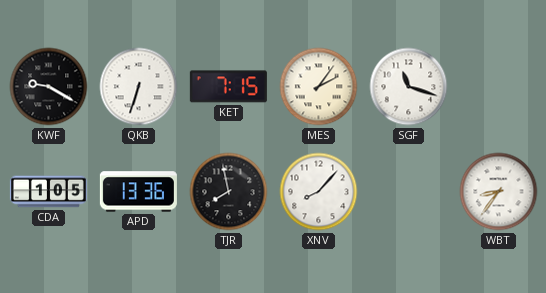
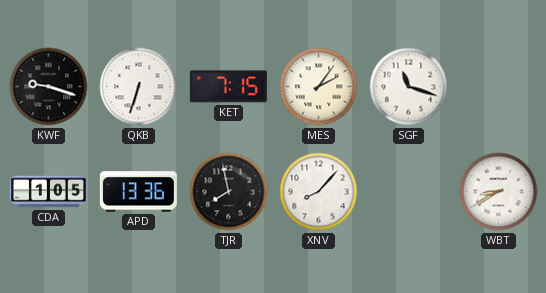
KWF: 9:20 -> 9:18
WBT: 8:36 -> 8:40
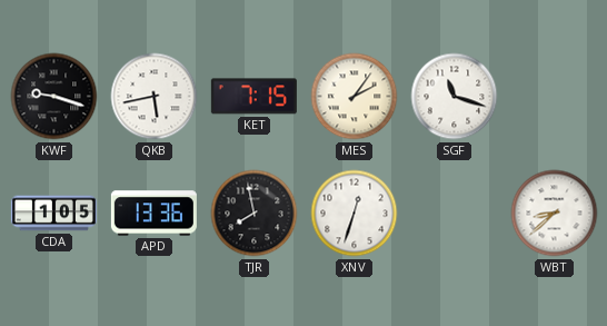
QKB: 6:33 -> 5:43
XNV: 8:07 -> 12:33
WBT: 8:40 -> 8:38
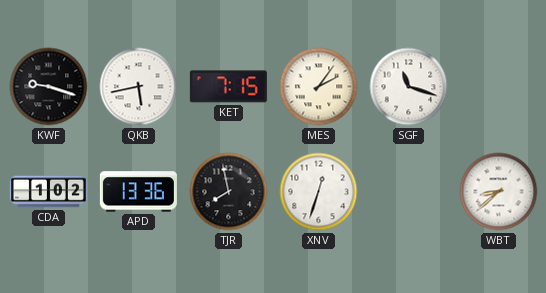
CDA: 1:05 -> 1:02
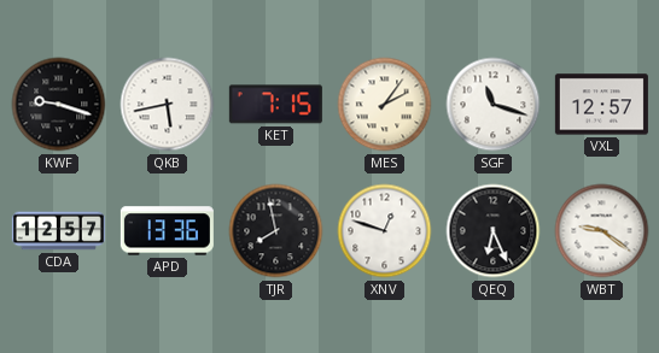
VXL: none -> 12:57
CDA: 1:02 -> 12:57
XNV: 12:33 -> 12:48
QEQ: none -> 6:26
WBT: 8:38 -> 9:21
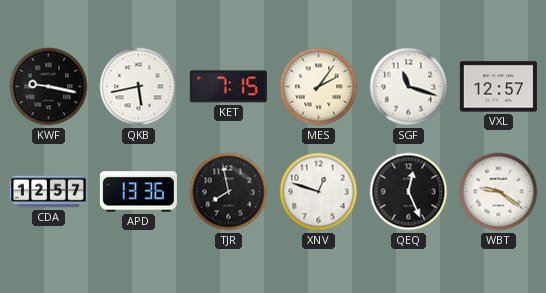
KWF: 9:18 -> 9:17
QEQ: 6:26 -> 12:26
